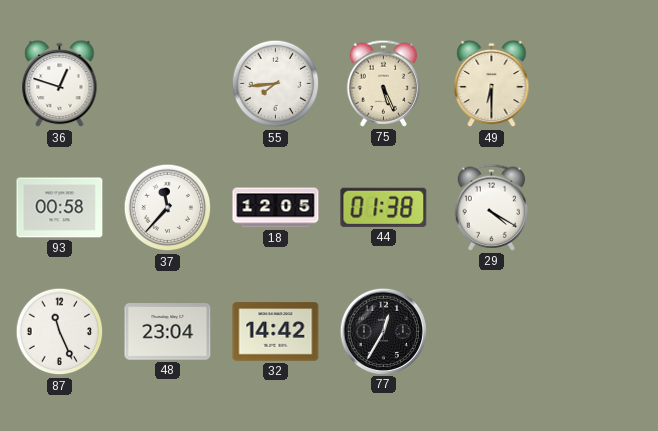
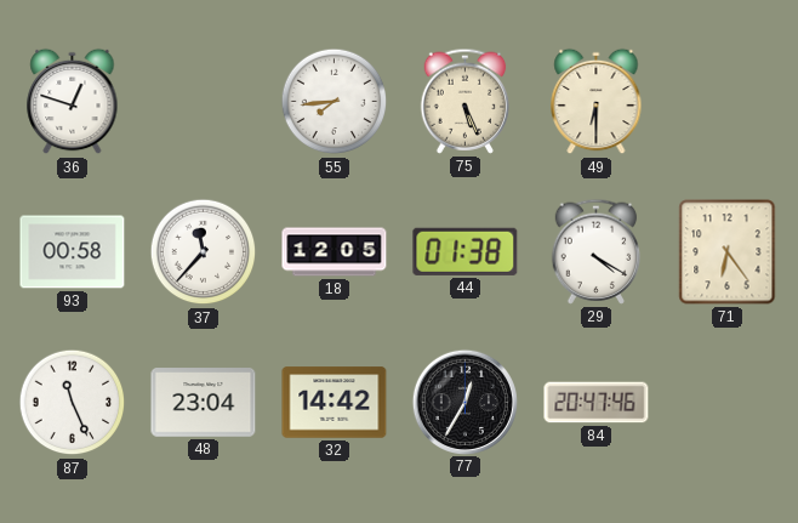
71: none -> 6:24
84: none -> 20:47
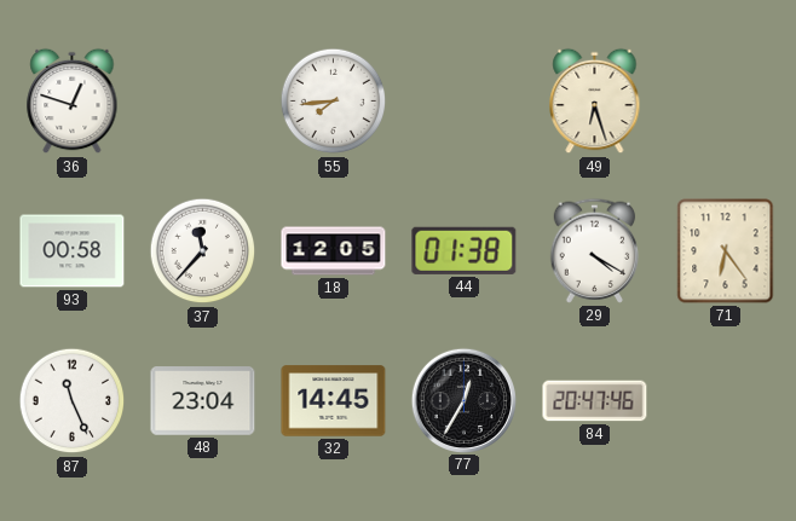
75: 5:26 -> none
49: 6:30 -> 6:27
32: 14:42 -> 14:45
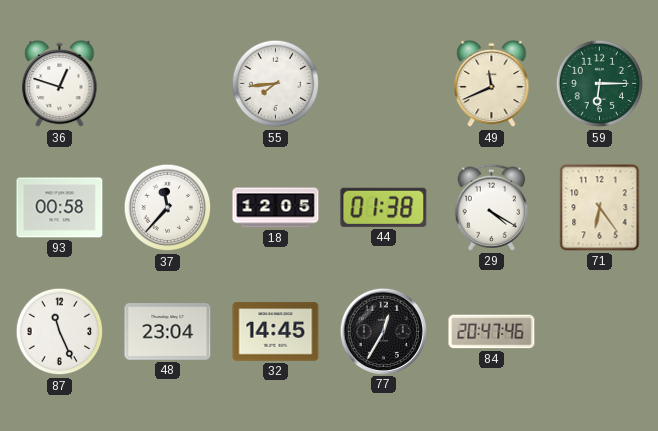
49: 6:27 -> 11:41
59: none -> 6:15
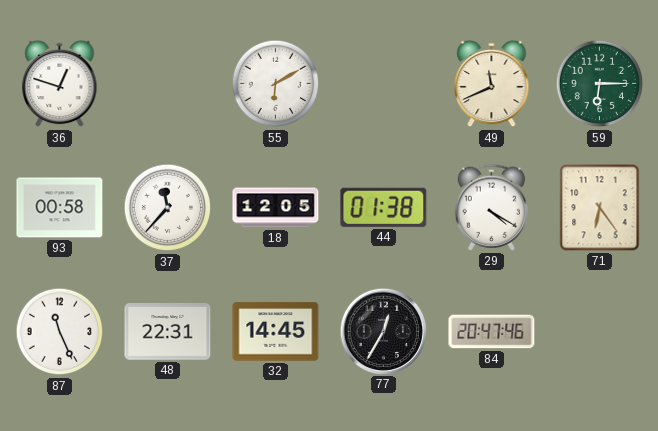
55: 7:44 -> 6:10
48: 23:04 -> 22:31
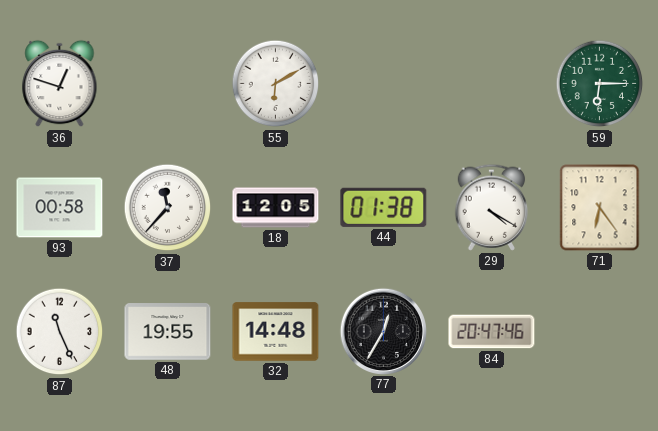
49: 11:41 -> none
48: 22:31 -> 19:55
32: 14:45 -> 14:48
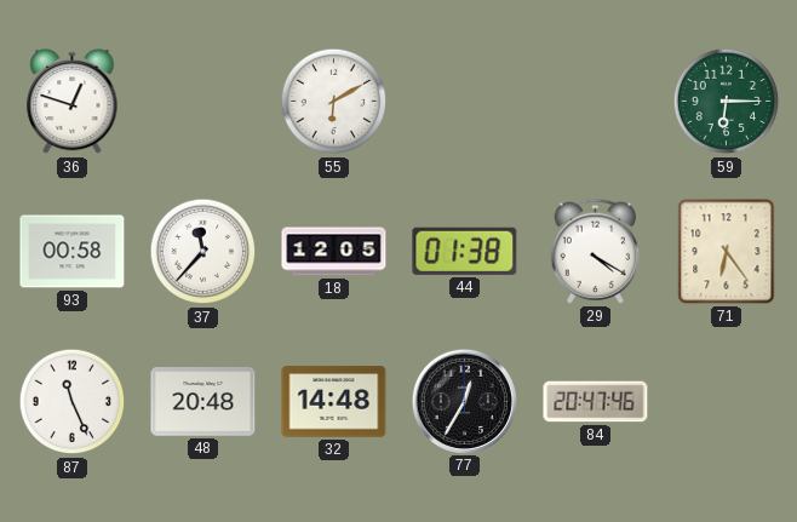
48: 19:55 -> 20:48
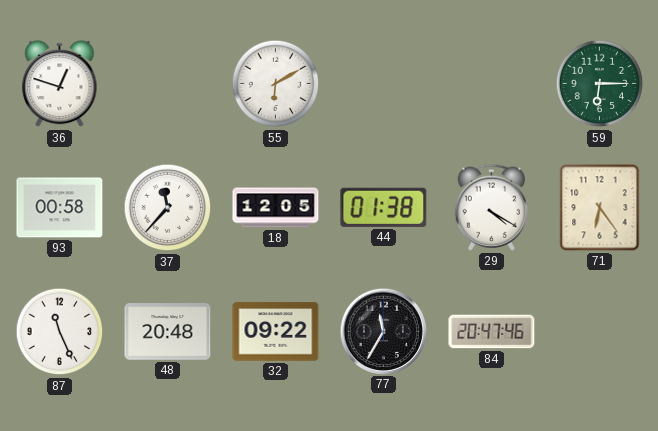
32: 14:48 -> 09:22
77: 12:35 -> 11:35
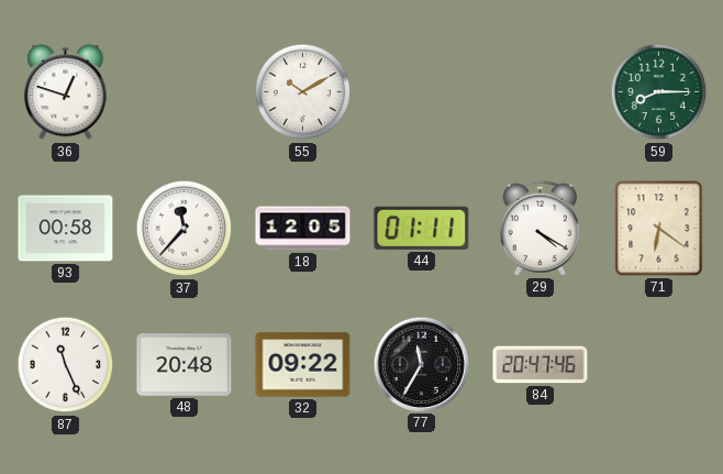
55: 6:10 -> 10:10
59: 6:15 -> 8:15
44: 01:38 -> 01:11
71: 6:24 -> 6:21
